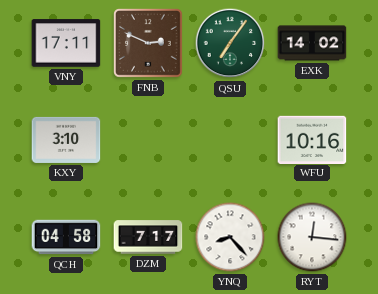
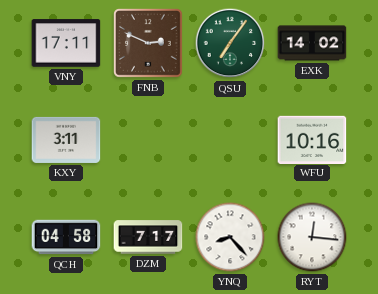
KXY: 3:10 -> 3:11
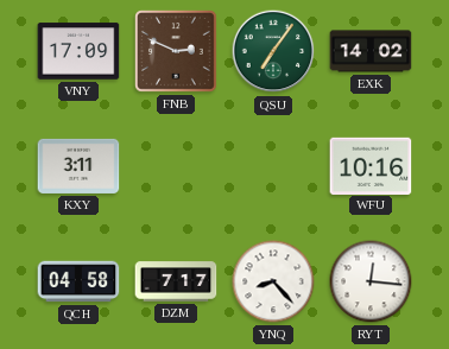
VNY: 17:11 -> 17:09
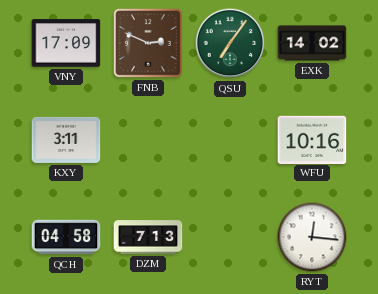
DZM: 7:17 -> 7:13
YNQ: 8:23 -> none
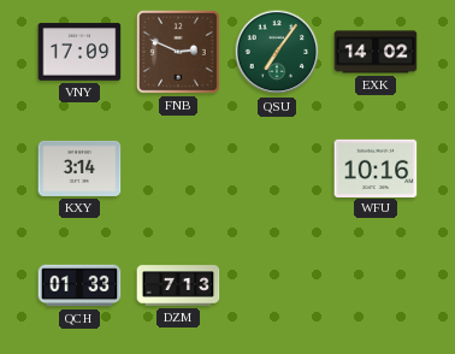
KXY: 3:11 -> 3:14
QCH: 04:58 -> 01:33
RYT: 12:16 -> none
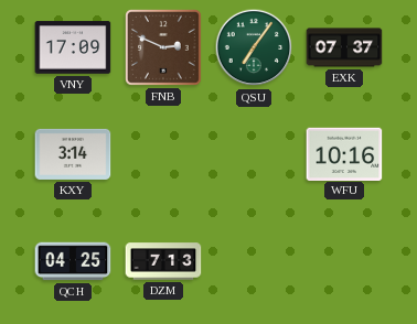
EXK: 14:02 -> 07:37
QCH: 01:33 -> 04:25
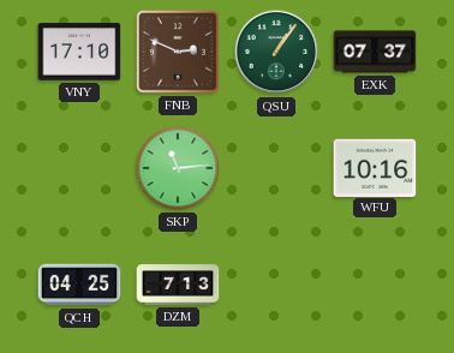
VNY: 17:09 -> 17:10
QSU: 7:06 -> 1:06
KXY: 3:14 -> none
SKP: none -> 11:14
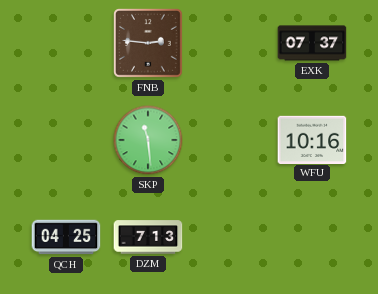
VNY: 17:10 -> none
FNB: 2:49 -> 2:46
QSU: 1:06 -> none
SKP: 11:14 -> 11:29
